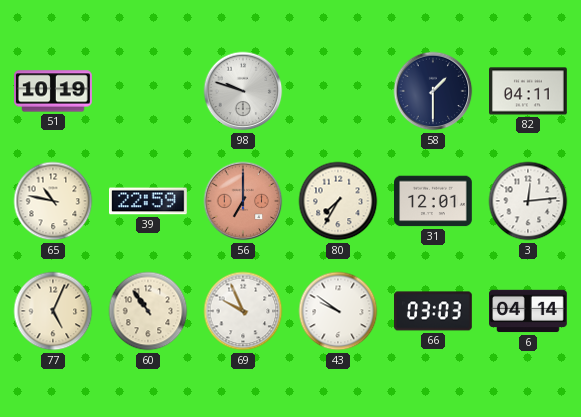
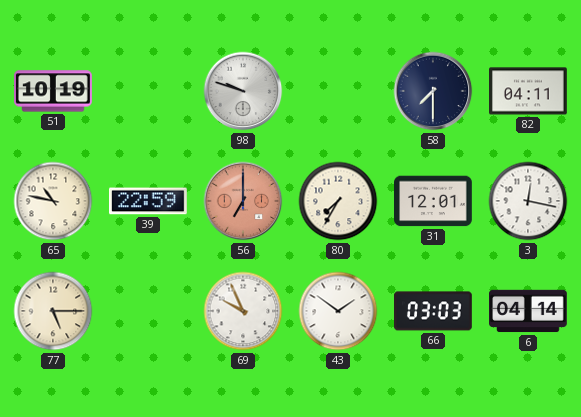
58: 1:30 -> 7:30
3: 12:14 -> 12:17
77: 5:04 -> 5:15
60: 10:54 -> none
43: 9:51 -> 1:51
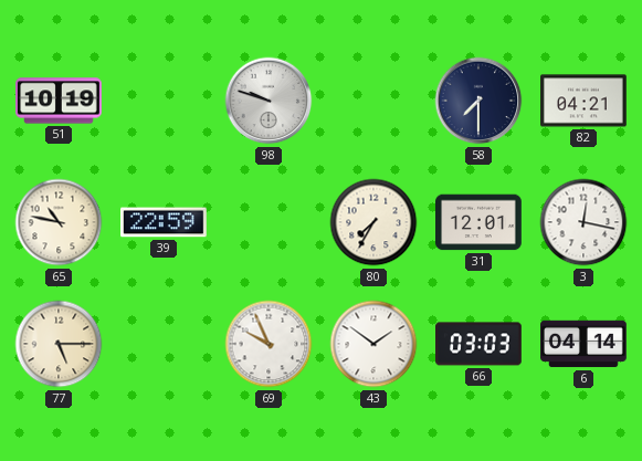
82: 04:11 -> 04:21
56: 7:00 -> none
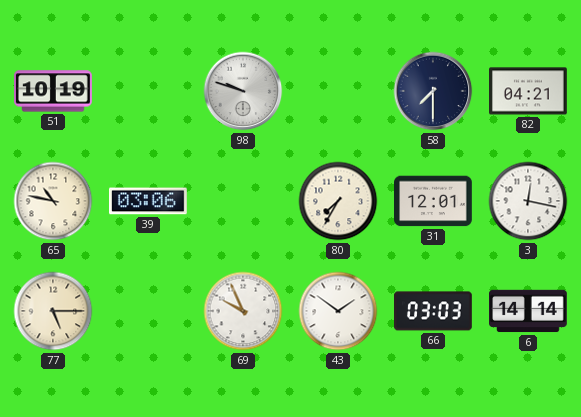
39: 22:59 -> 03:06
6: 04:14 -> 14:14
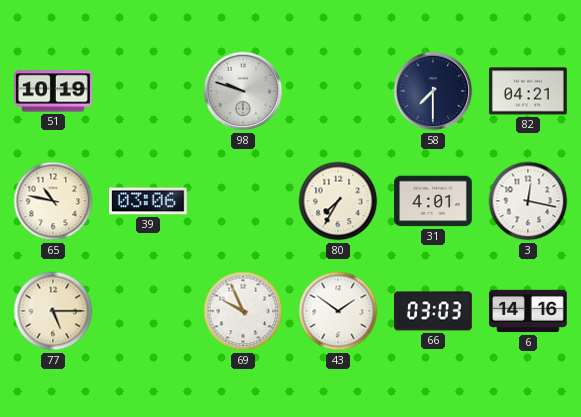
31: 12:01 -> 4:01
6: 14:14 -> 14:16
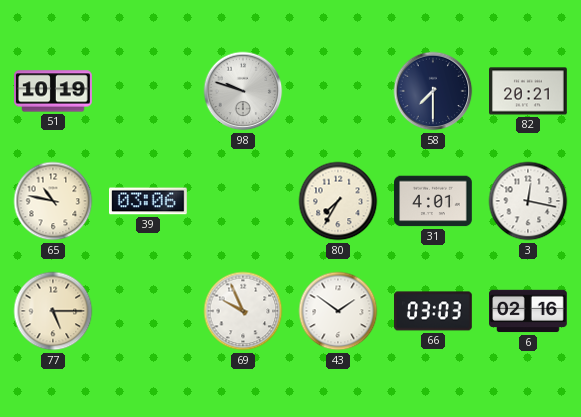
82: 04:21 -> 20:21
6: 14:16 -> 02:16
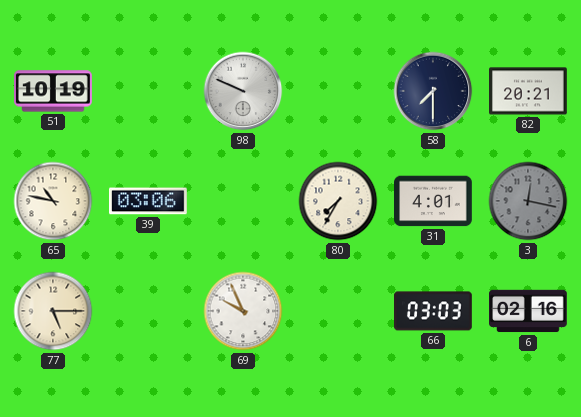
98: 9:48 -> 9:49
3 dial: white -> grey
43: 1:51 -> none
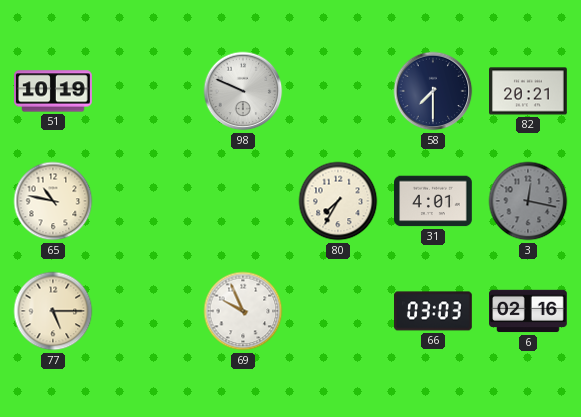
39: 03:06 -> none
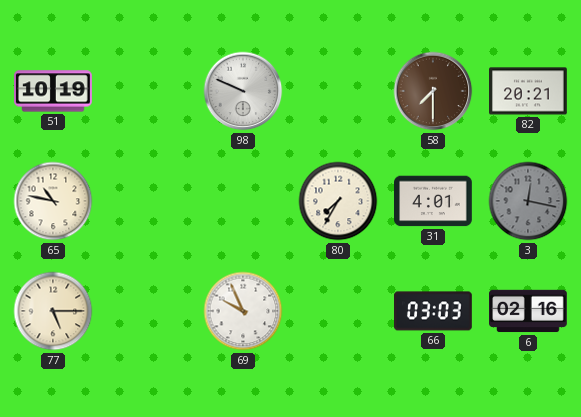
58 dial: navy -> brown
